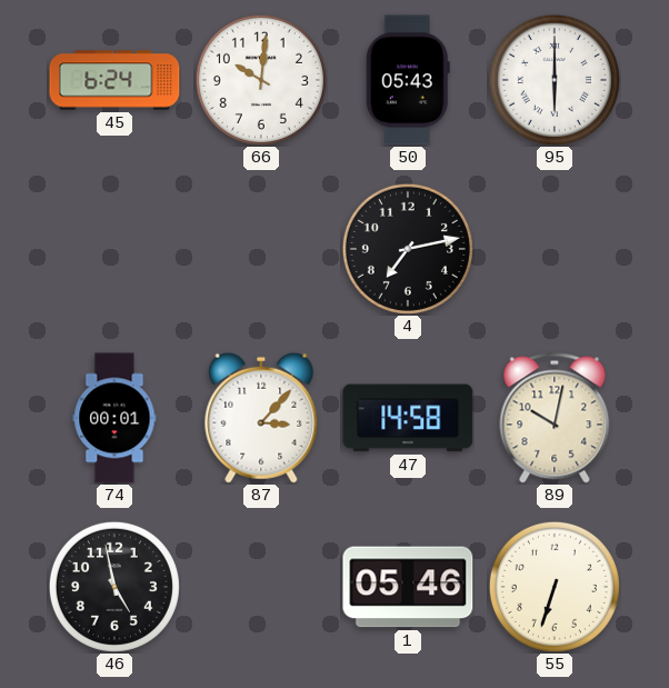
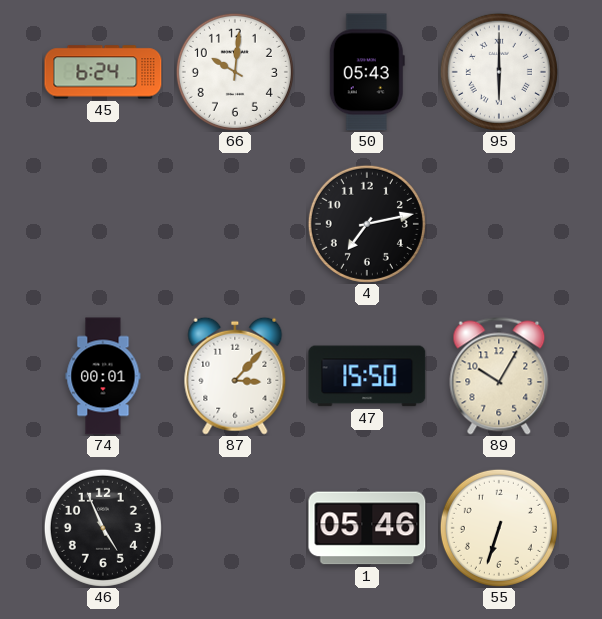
47: 14:58 -> 15:50
89: 10:02 -> 10:05
46: 4:58 -> 4:56
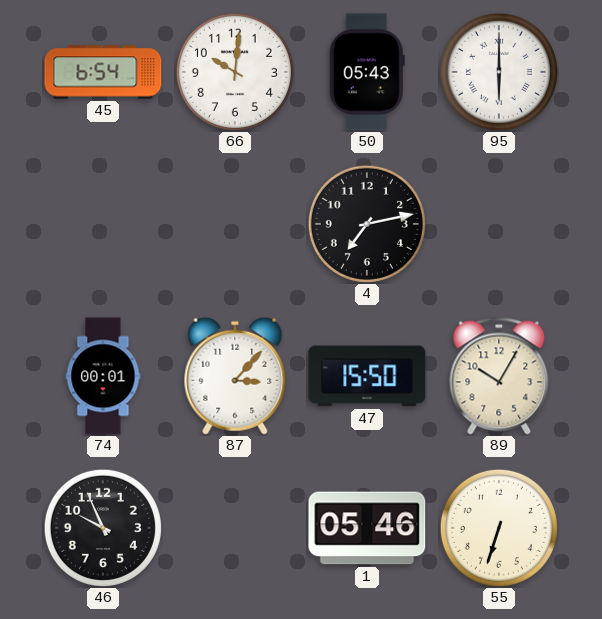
45: 6:24 -> 6:54
46: 4:56 -> 9:56
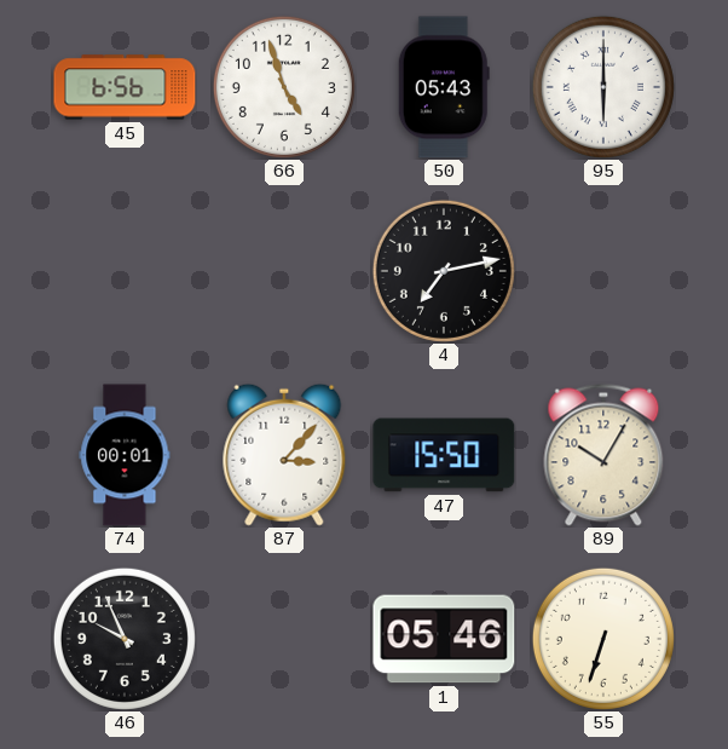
45: 6:54 -> 6:56
66: 10:01 -> 4:57
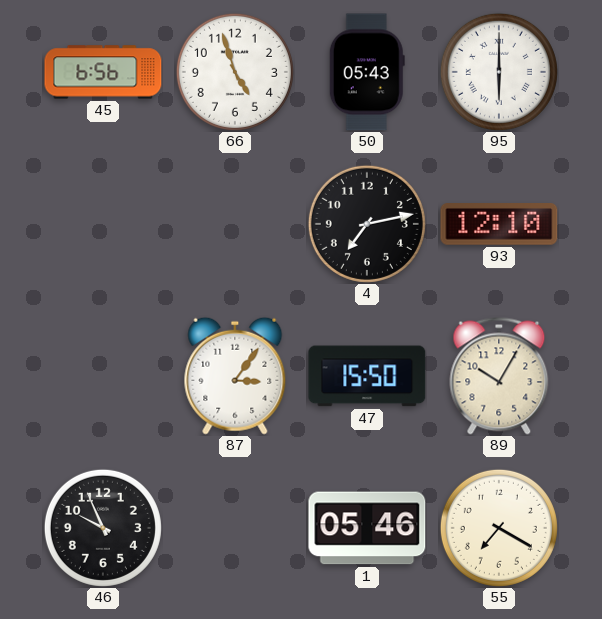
93: none -> 12:10
74: 00:01 -> none
87: 3:07 -> 3:06
55: 6:33 -> 7:20
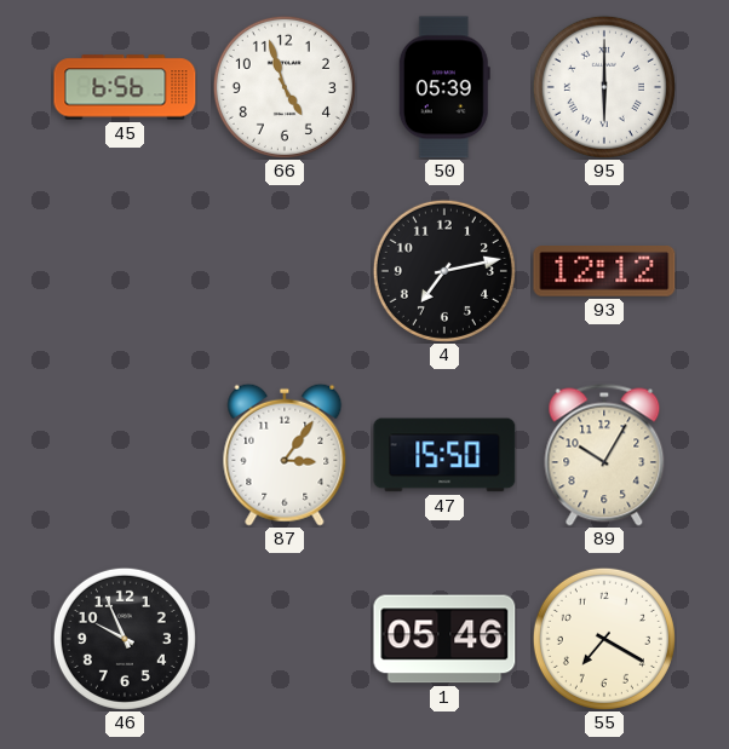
50: 05:43 -> 05:39
93: 12:10 -> 12:12
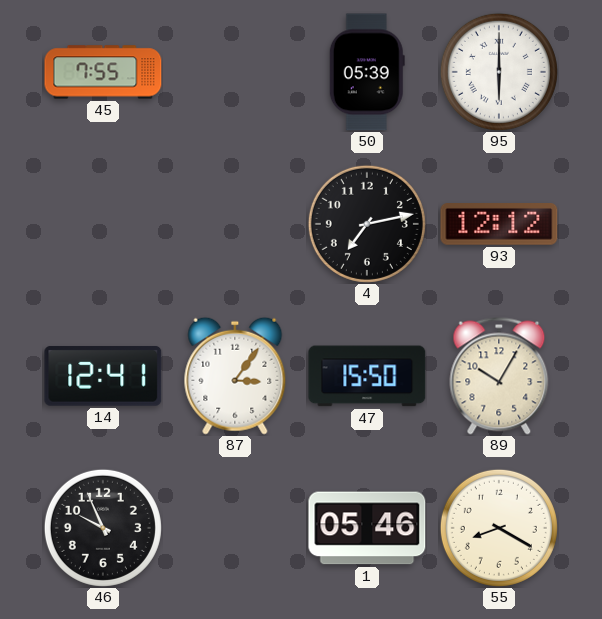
45: 6:56 -> 7:55
66: 4:57 -> none
14: none -> 12:41
55: 7:20 -> 8:20
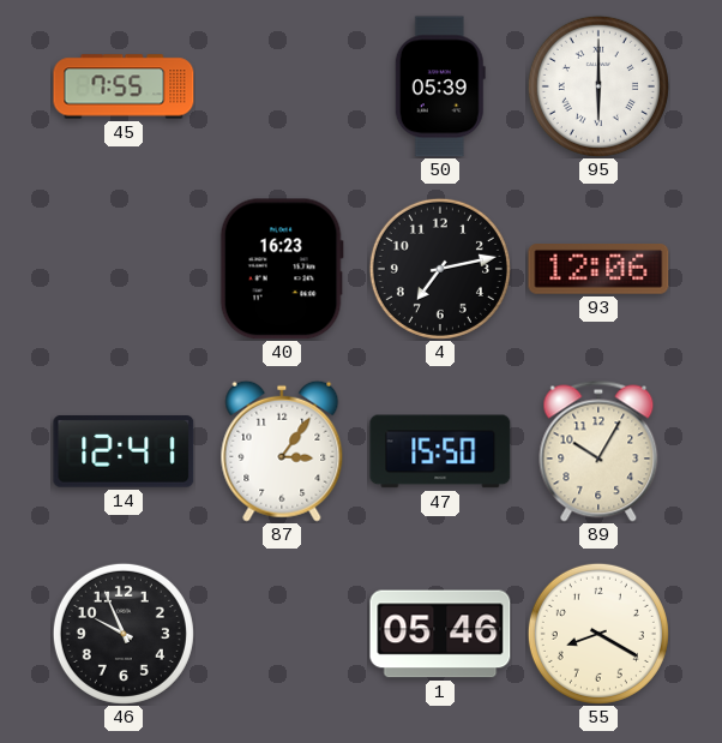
40: none -> 16:23
93: 12:12 -> 12:06
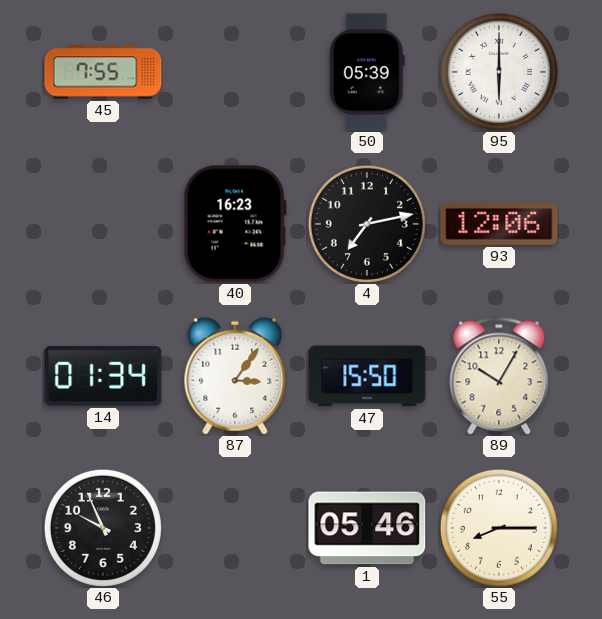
14: 12:41 -> 01:34
55: 8:20 -> 8:15
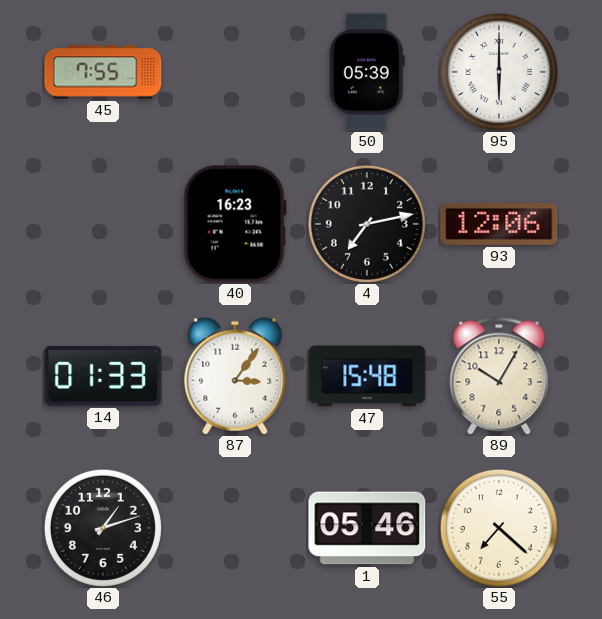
14: 01:34 -> 01:33
47: 15:50 -> 15:48
46: 9:56 -> 1:12
55: 8:15 -> 7:22
